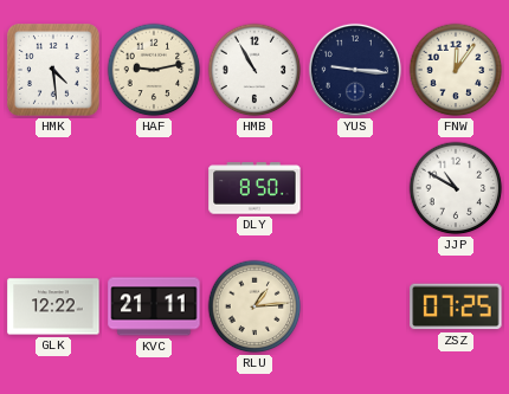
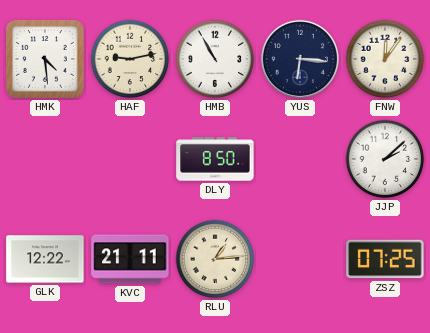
YUS: 9:16 -> 6:16
JJP: 10:50 -> 2:08
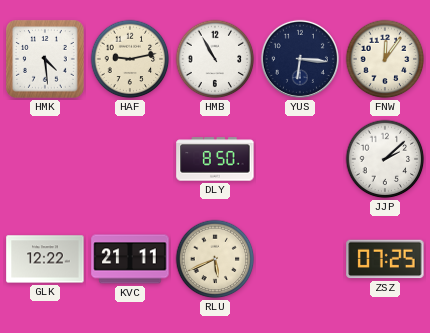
RLU: 1:14 -> 5:41
